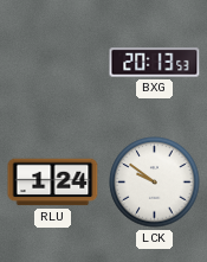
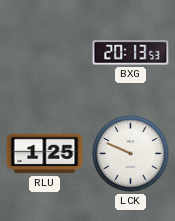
RLU: 1:24 -> 1:25
LCK: 9:51 -> 9:49
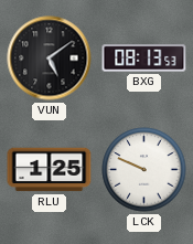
VUN: none -> 5:09
BXG: 20:13 -> 08:13
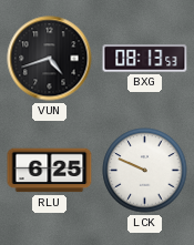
VUN: 5:09 -> 4:42
RLU: 1:25 -> 6:25
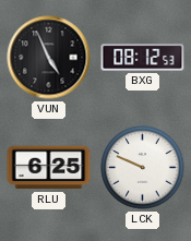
VUN: 4:42 -> 4:56
BXG: 08:13 -> 08:12
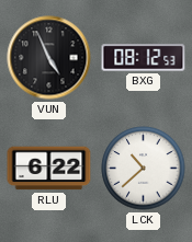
RLU: 6:25 -> 6:22
LCK: 9:49 -> 10:38
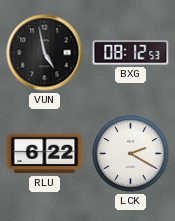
VUN: 4:56 -> 4:58
LCK: 10:38 -> 2:20
